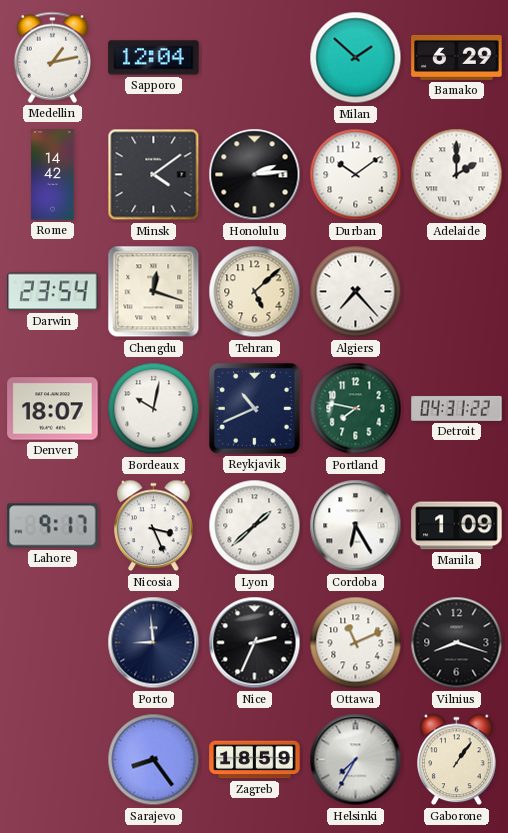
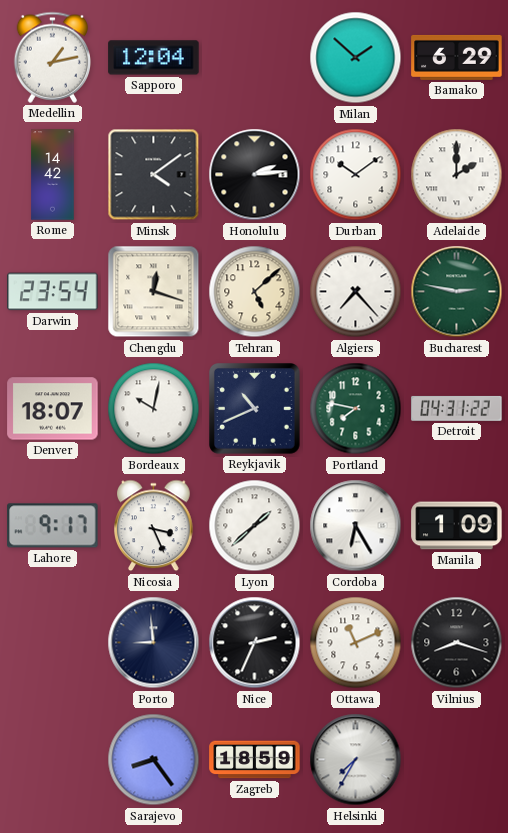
Bucharest: none -> 2:47
Gaborone: 1:06 -> none
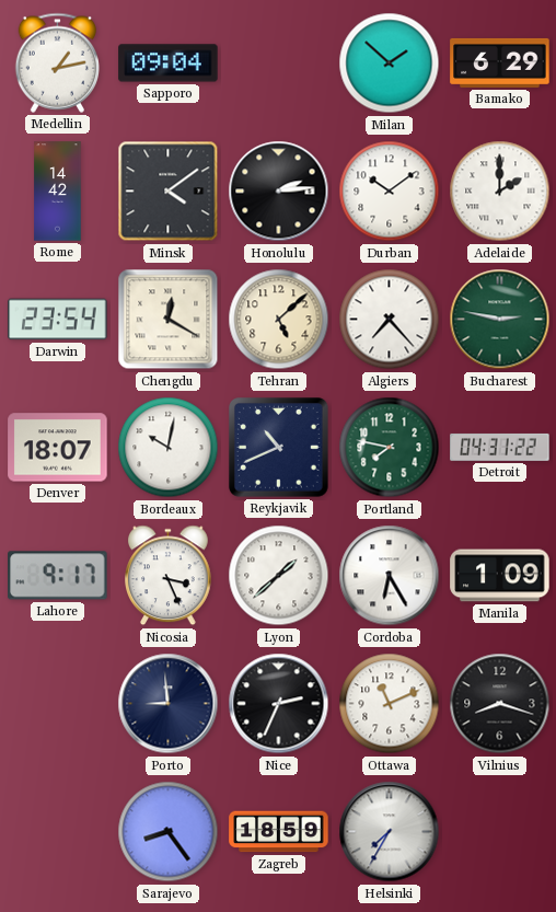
Sapporo: 12:04 -> 09:04
Chengdu: 12:18 -> 12:20
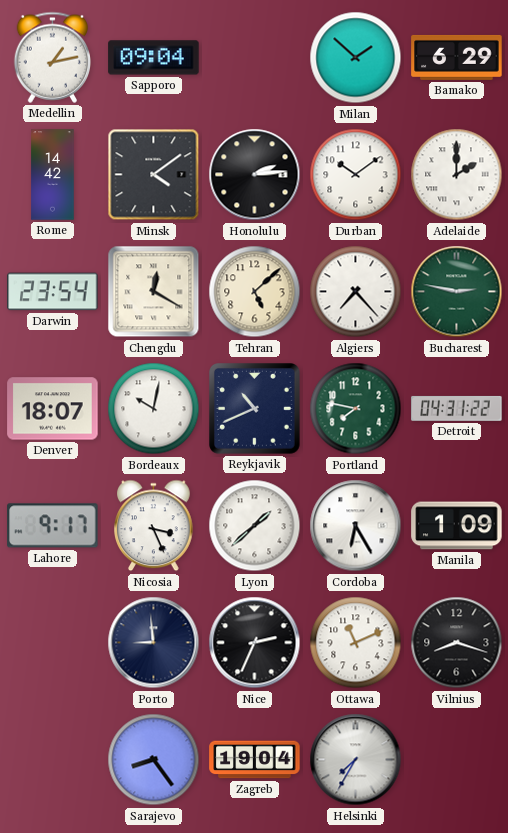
Zagreb: 18:59 -> 19:04
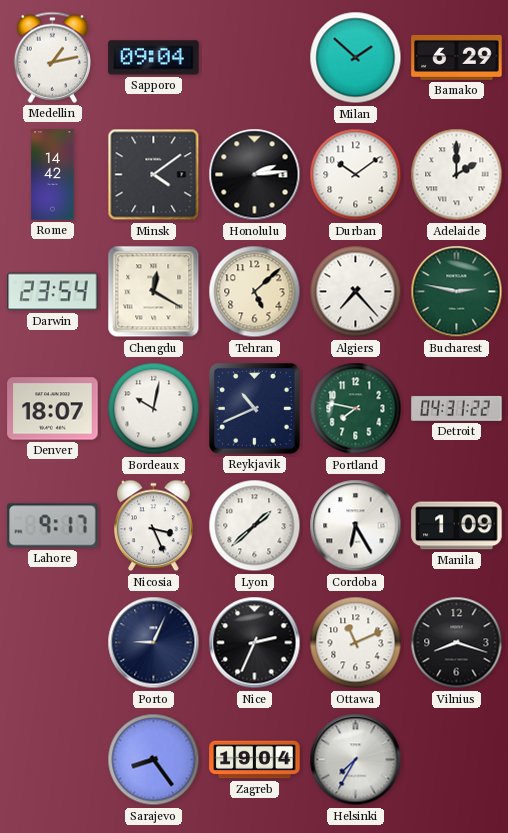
Porto: 8:59 -> 9:04
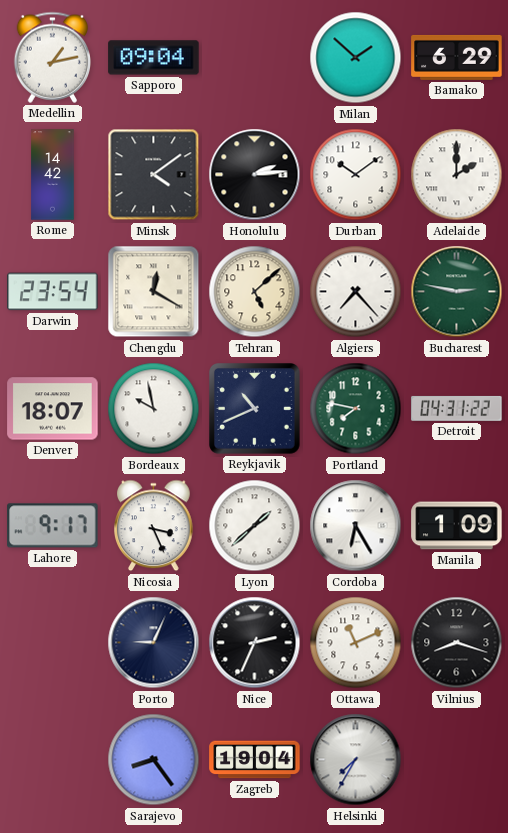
Bordeaux: 10:02 -> 9:58
